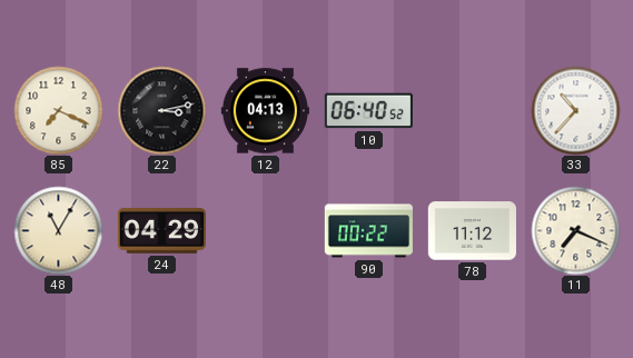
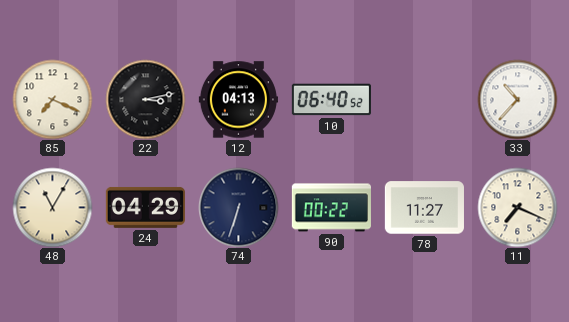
74: none -> 6:33
78: 11:12 -> 11:27
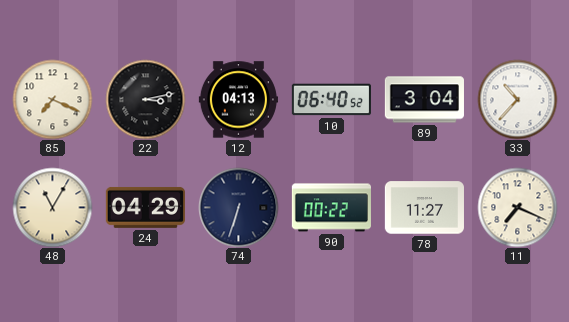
89: none -> 3:04
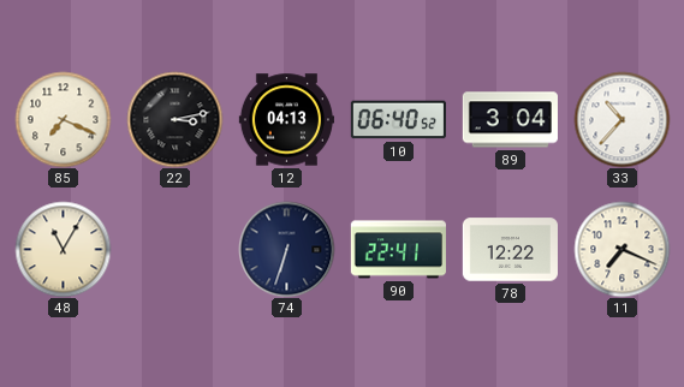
24: 04:29 -> none
90: 00:22 -> 22:41
78: 11:27 -> 12:22
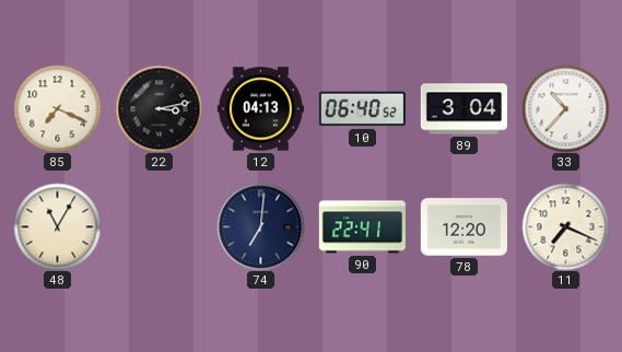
74: 6:33 -> 7:01
78: 12:22 -> 12:20
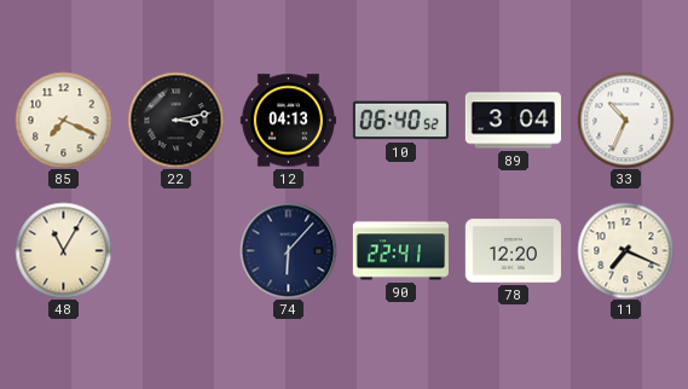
33: 10:37 -> 10:34
74: 7:01 -> 6:07
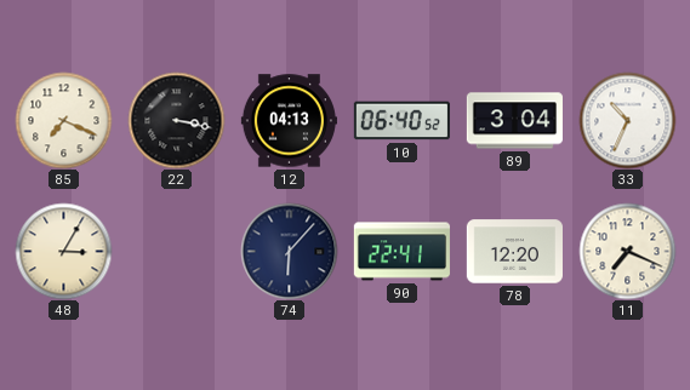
22: 3:13 -> 3:17
48: 11:05 -> 3:05
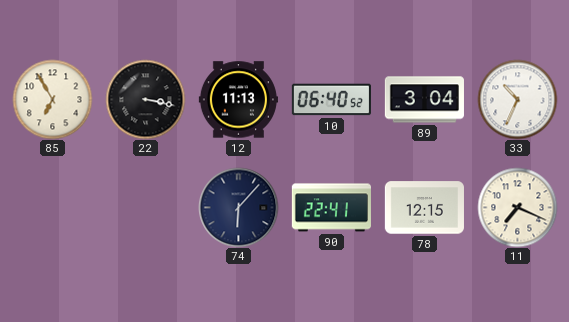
85: 7:19 -> 6:55
12: 04:13 -> 11:13
48: 3:05 -> none
78: 12:20 -> 12:15
